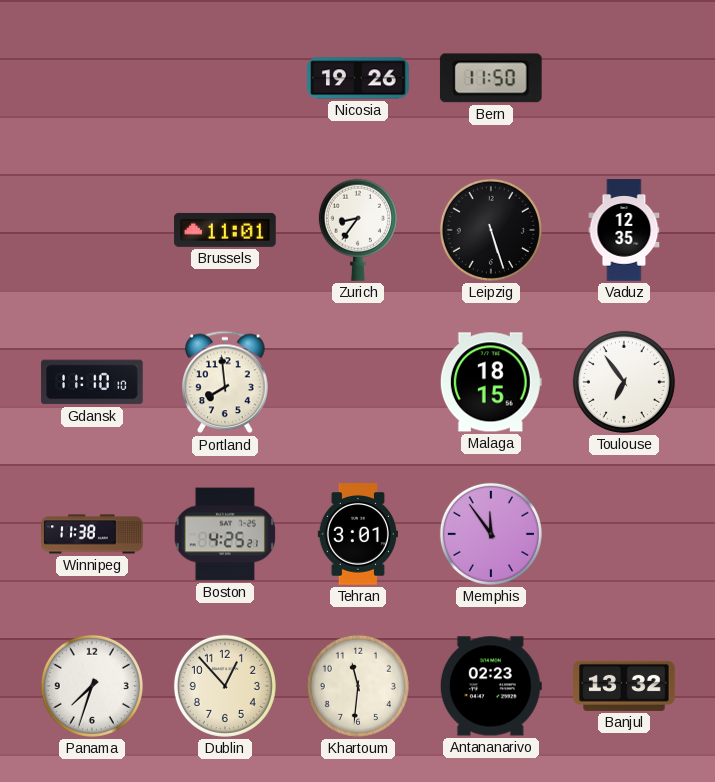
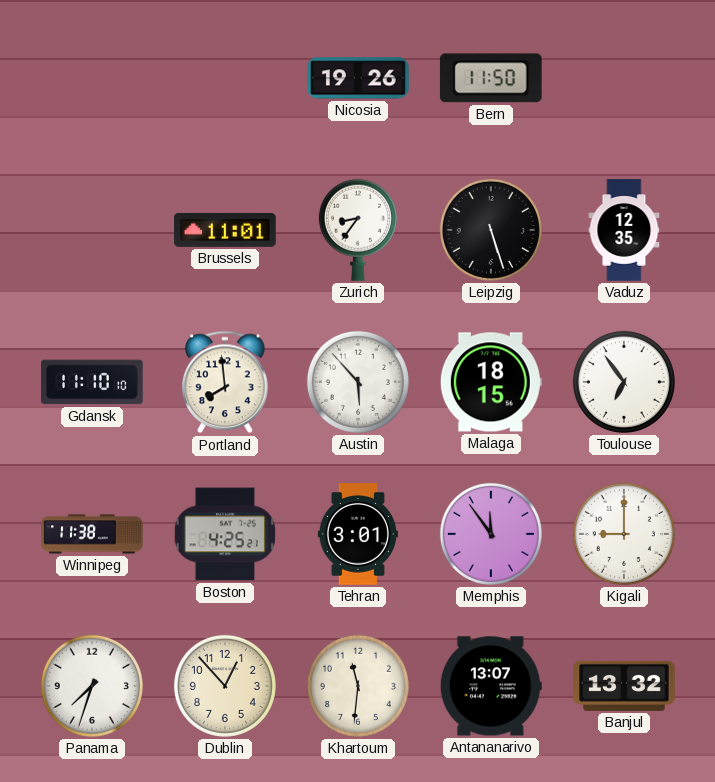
Austin: none -> 5:53
Kigali: none -> 9:00
Antananarivo: 02:23 -> 13:07
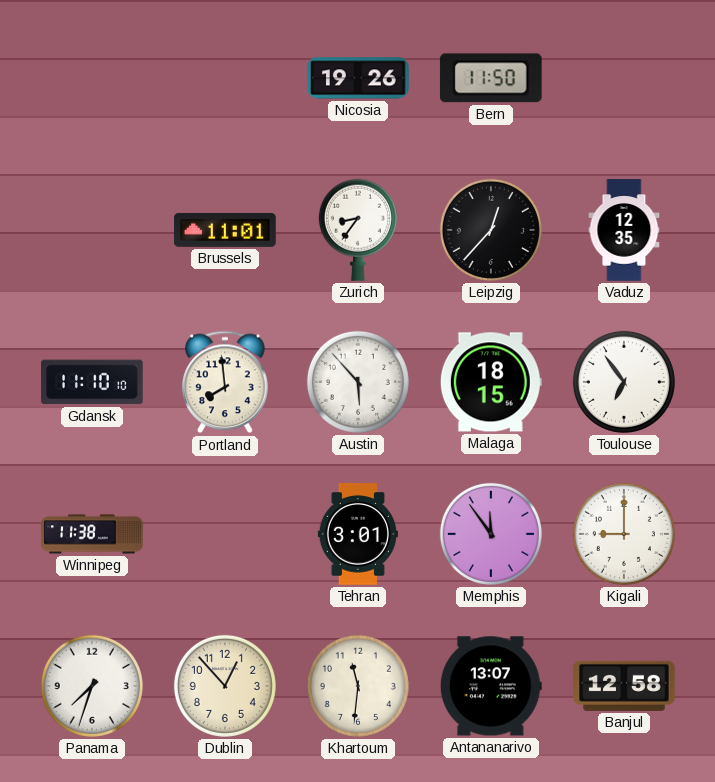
Leipzig: 5:27 -> 12:37
Boston: 4:25 -> none
Banjul: 13:32 -> 12:58
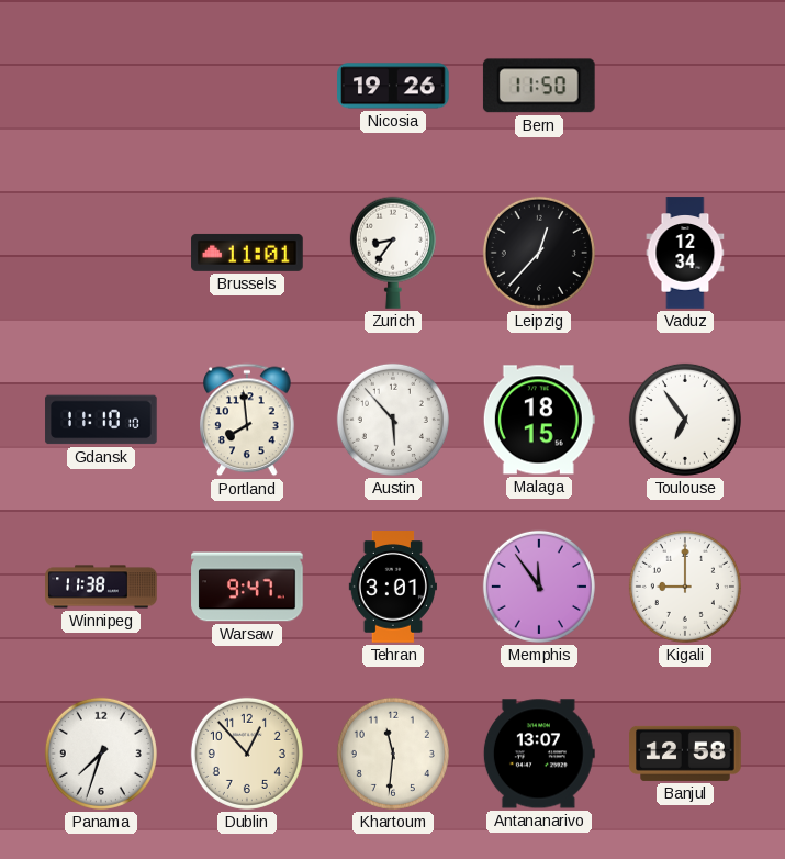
Vaduz: 12:35 -> 12:34
Warsaw: none -> 9:47
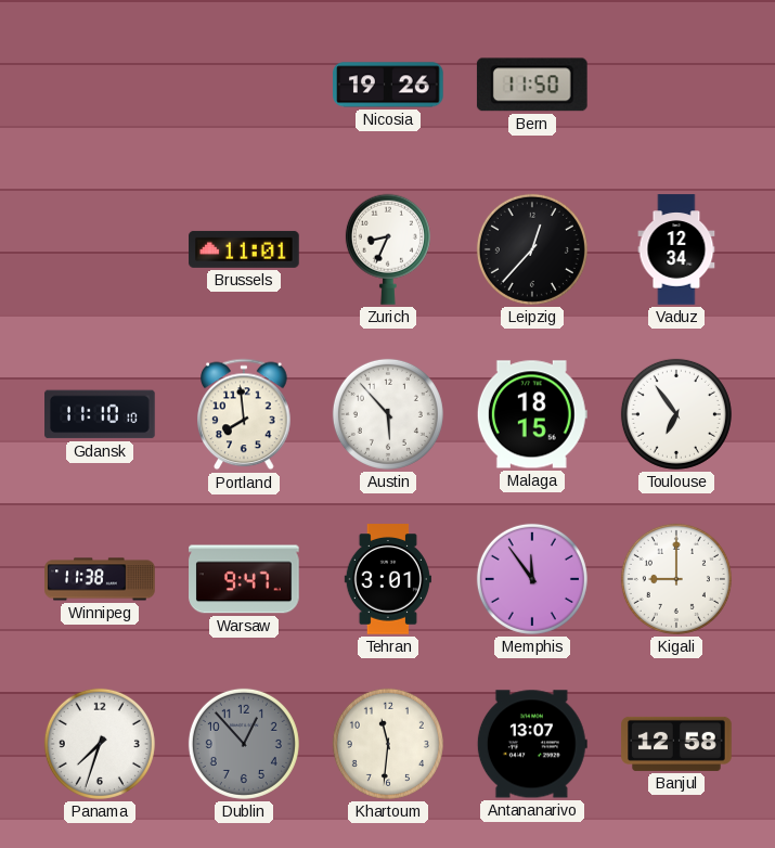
Zurich: 8:36 -> 8:34
Dublin dial: cream -> grey
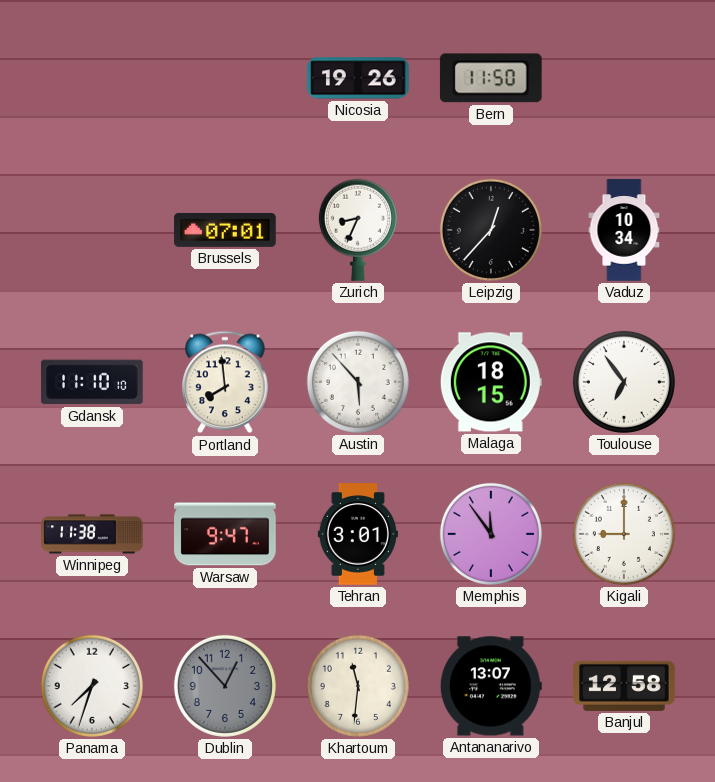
Brussels: 11:01 -> 07:01
Vaduz: 12:34 -> 10:34
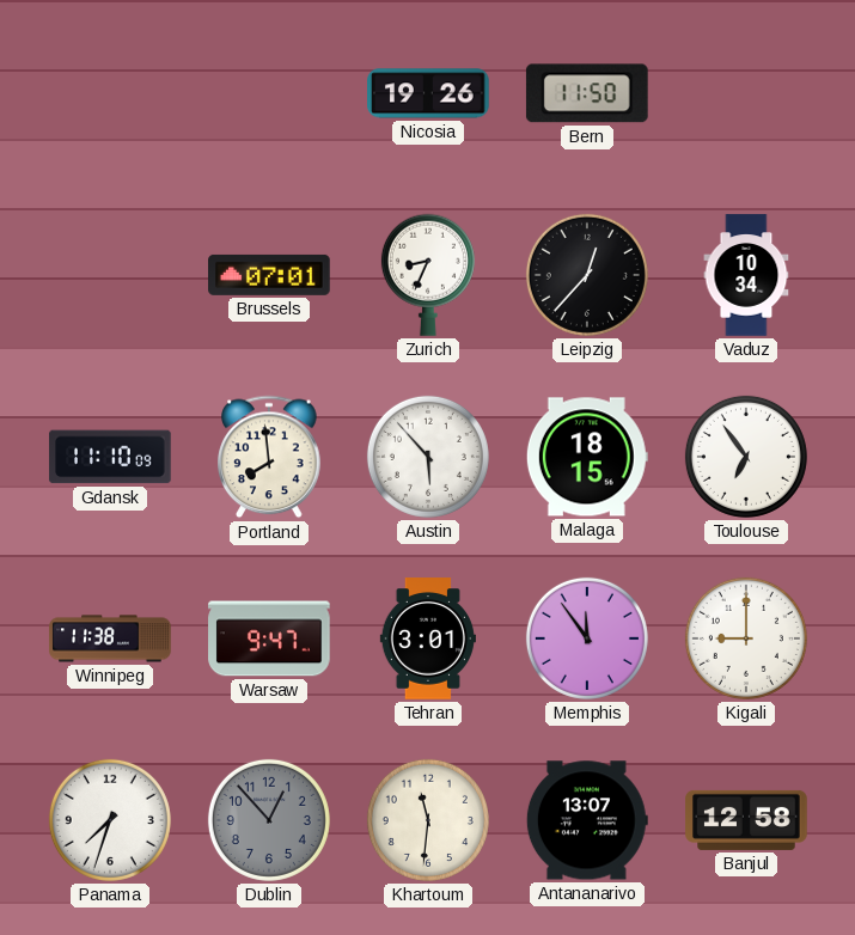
Gdansk: 11:10:10 -> 11:10:09
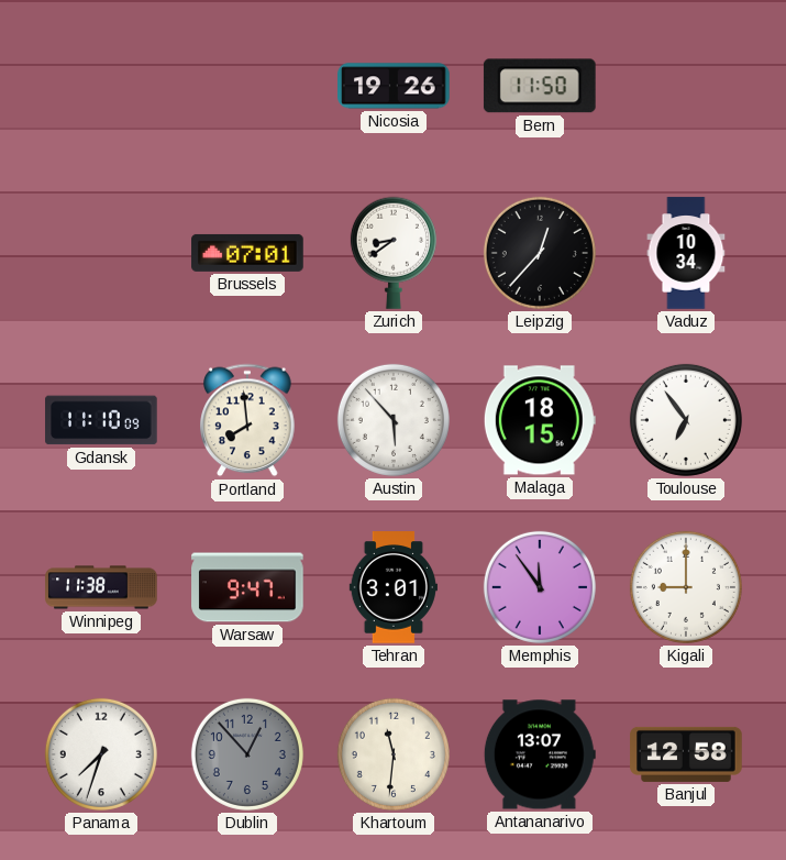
Zurich: 8:34 -> 8:39
